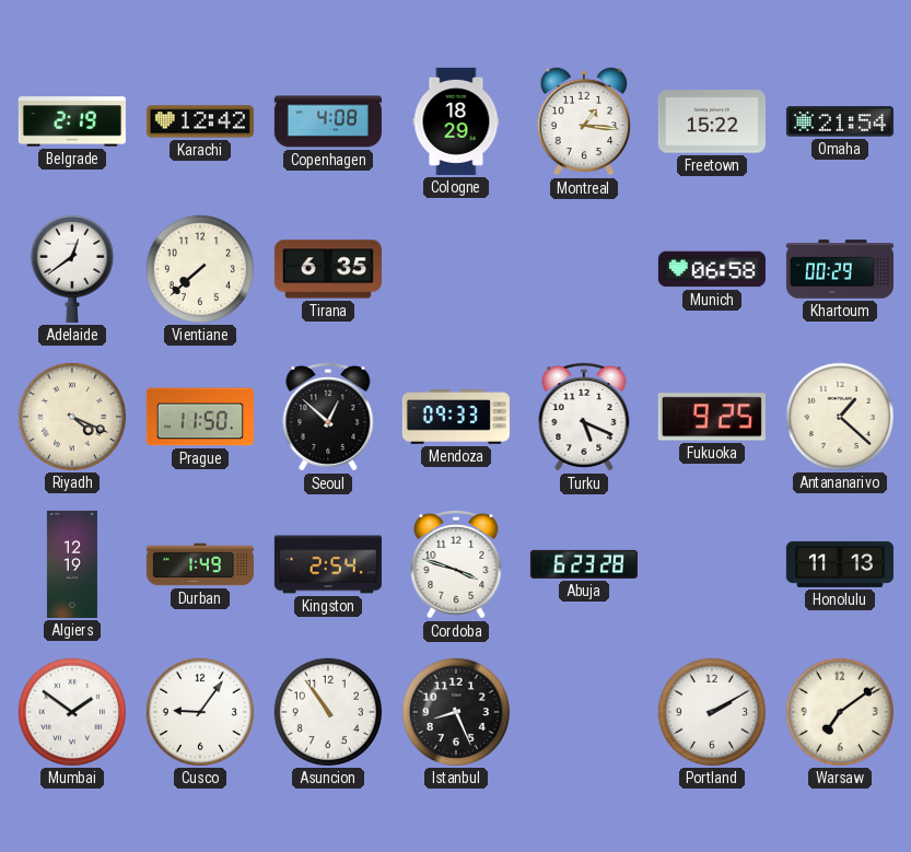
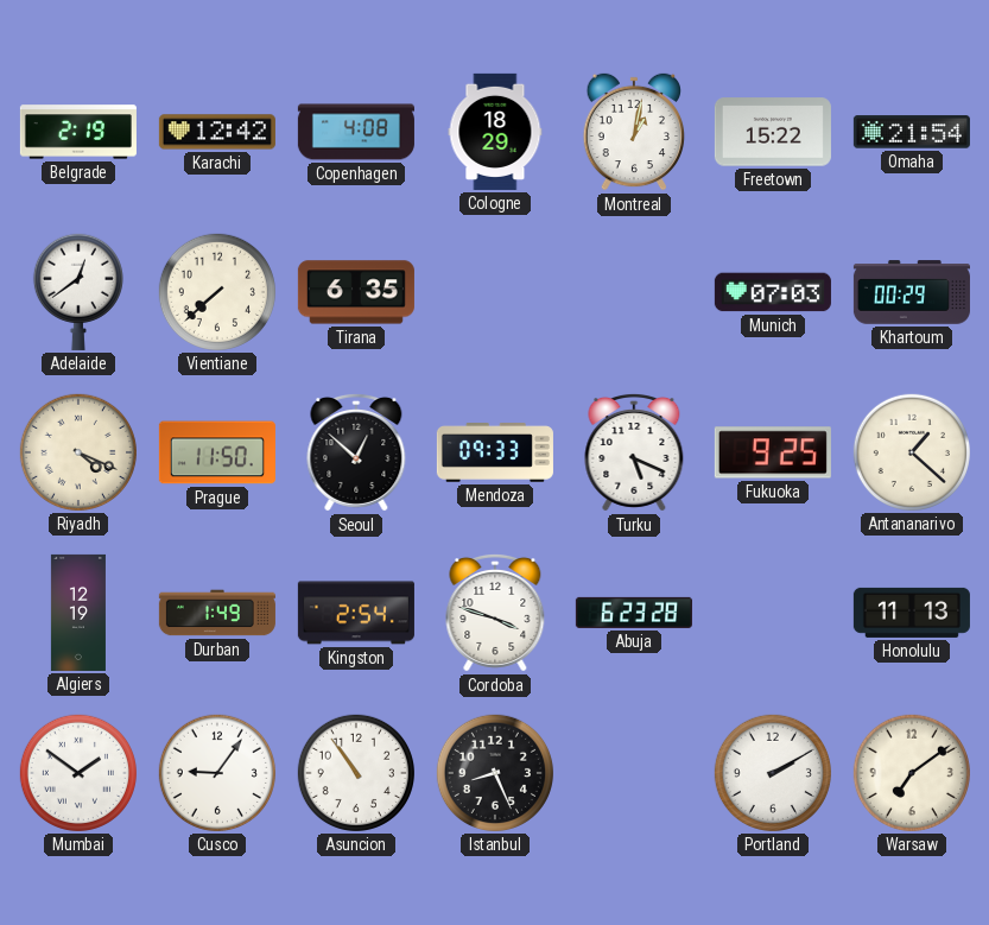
Montreal: 1:16 -> 1:02
Munich: 06:58 -> 07:03
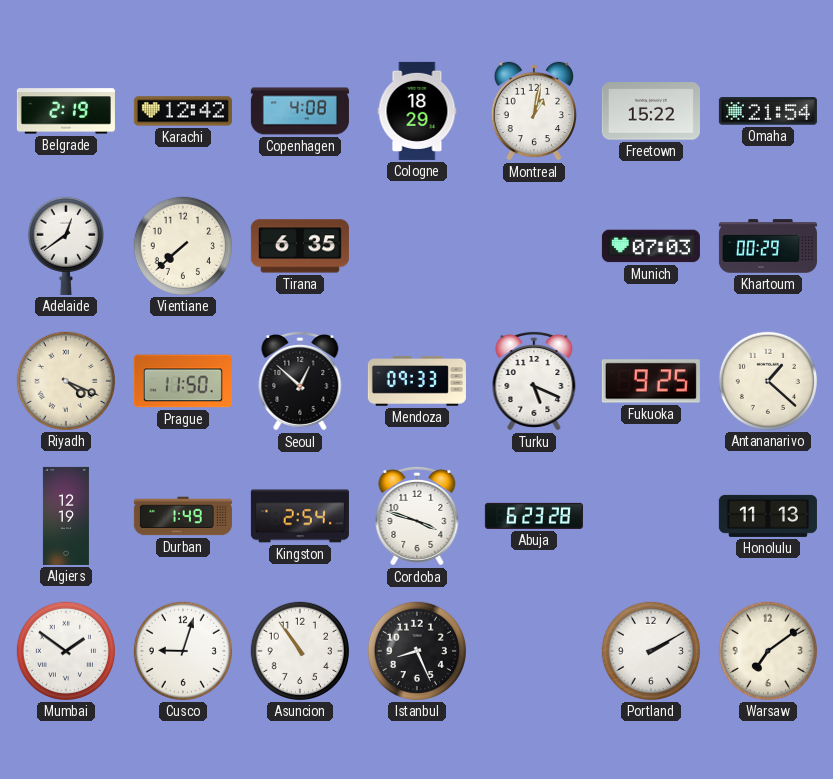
Cusco: 9:06 -> 9:03
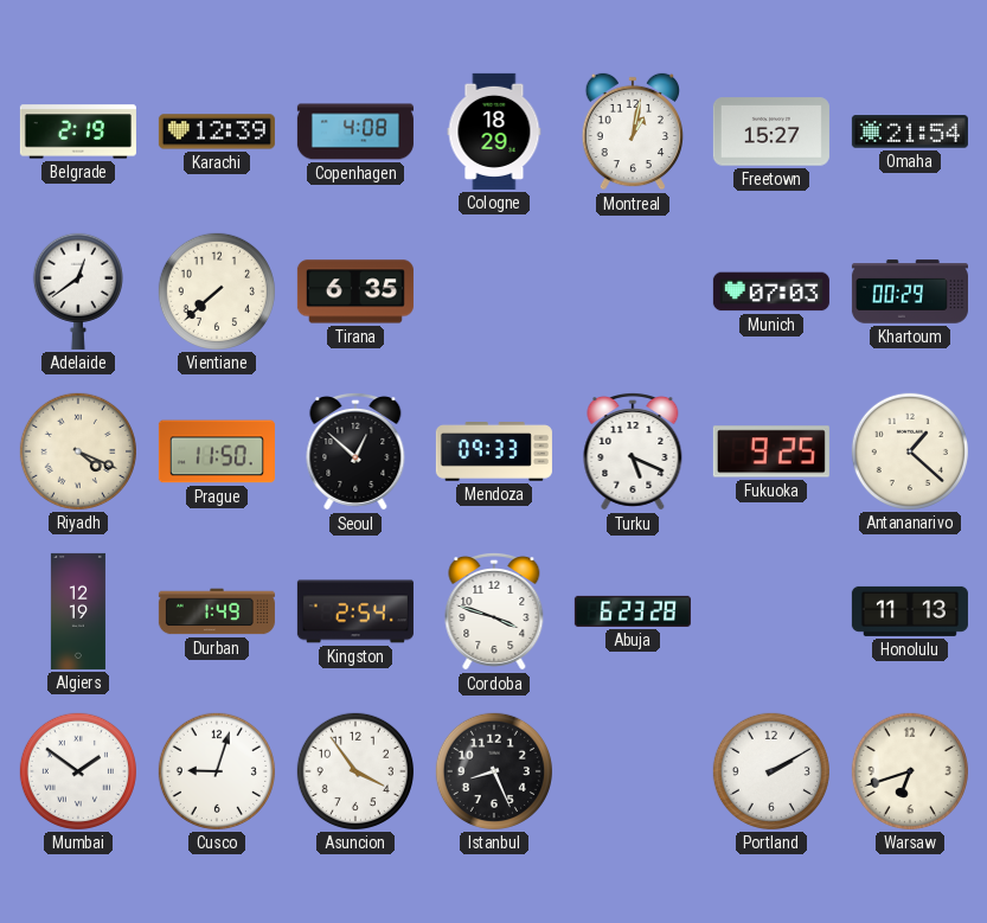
Karachi: 12:42 -> 12:39
Freetown: 15:22 -> 15:27
Asuncion: 10:54 -> 3:54
Warsaw: 7:09 -> 6:42
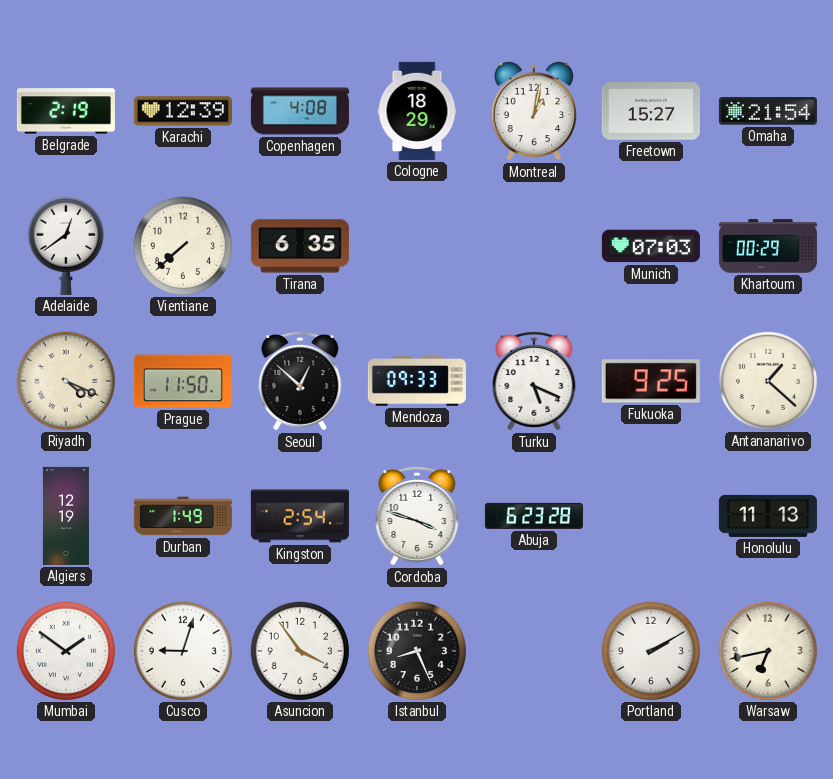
Warsaw: 6:42 -> 6:43
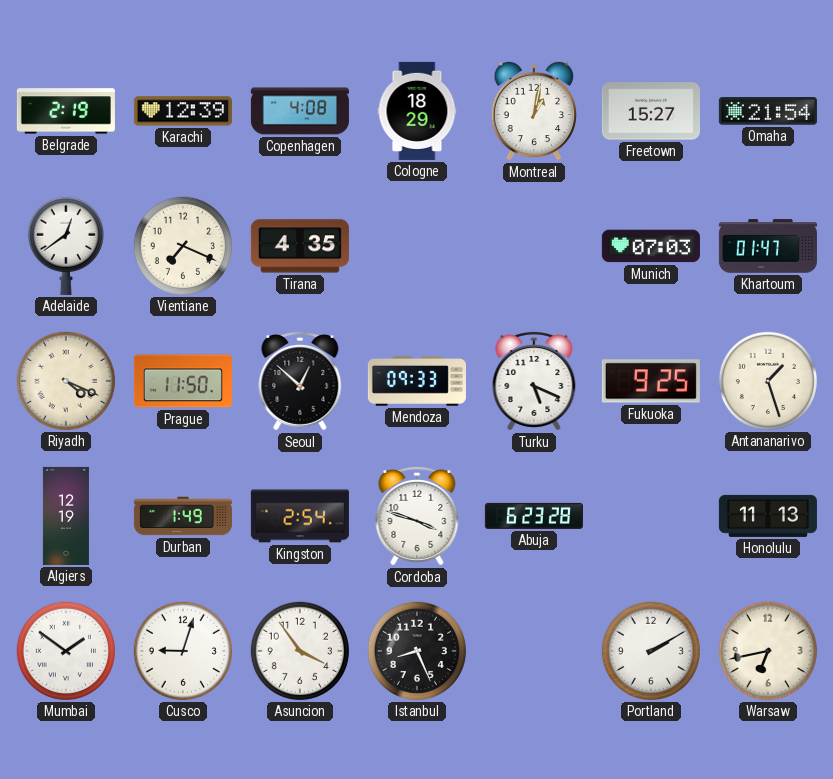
Vientiane: 7:38 -> 7:19
Tirana: 6:35 -> 4:35
Khartoum: 00:29 -> 01:47
Antananarivo: 1:22 -> 1:27
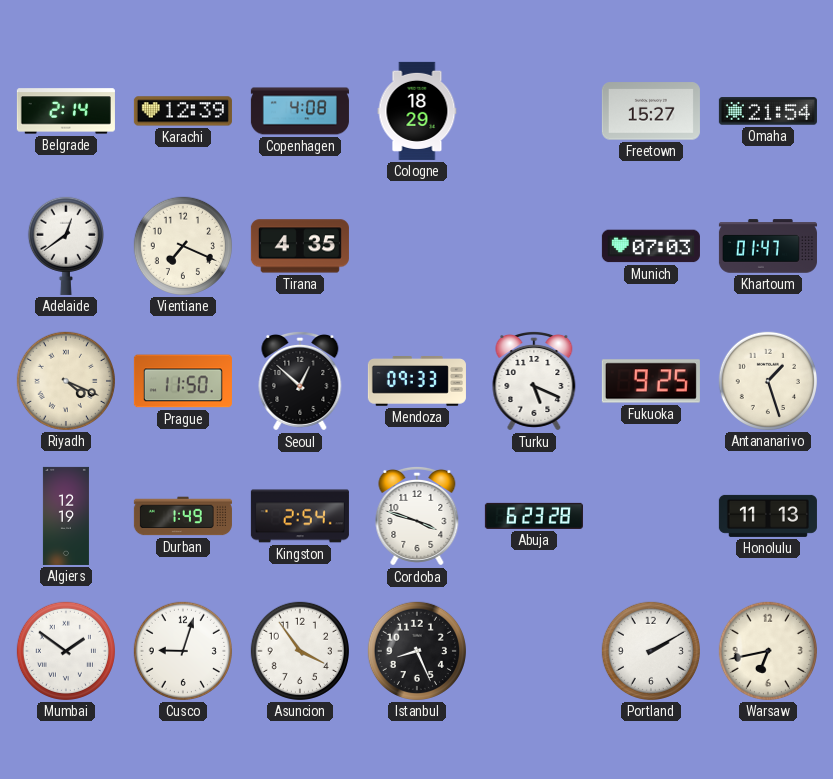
Belgrade: 2:19 -> 2:14
Montreal: 1:02 -> none
